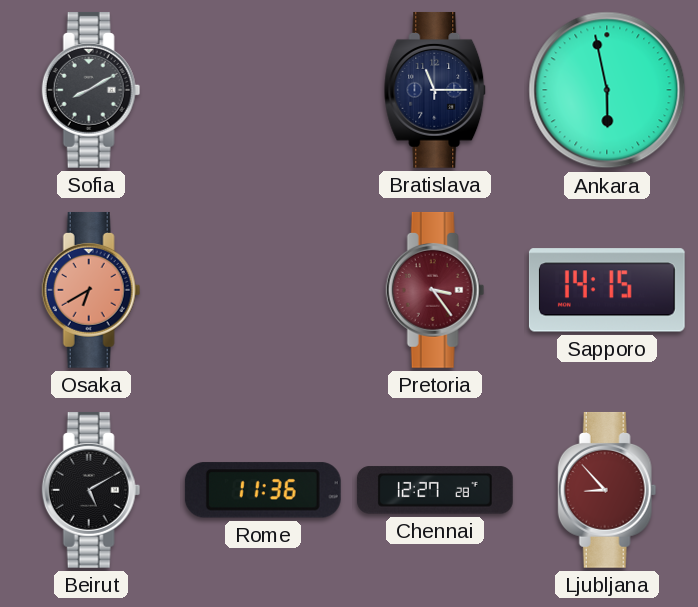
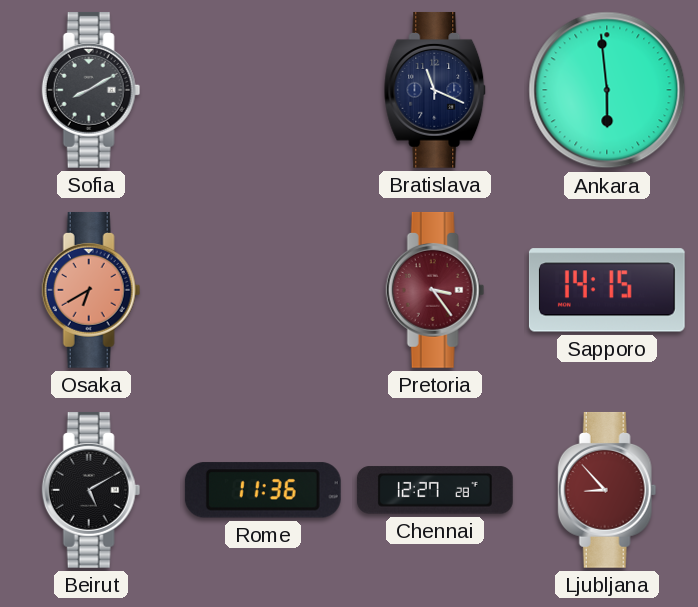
Bratislava: 11:15 -> 11:19
Ankara: 5:58 -> 5:59
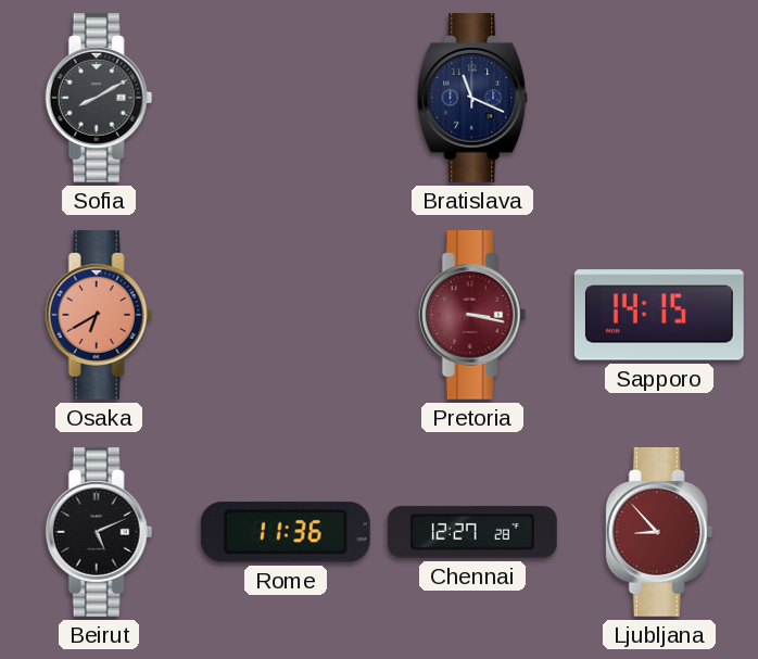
Ankara: 5:59 -> none
Pretoria: 3:24 -> 3:17
Beirut: 5:10 -> 5:11
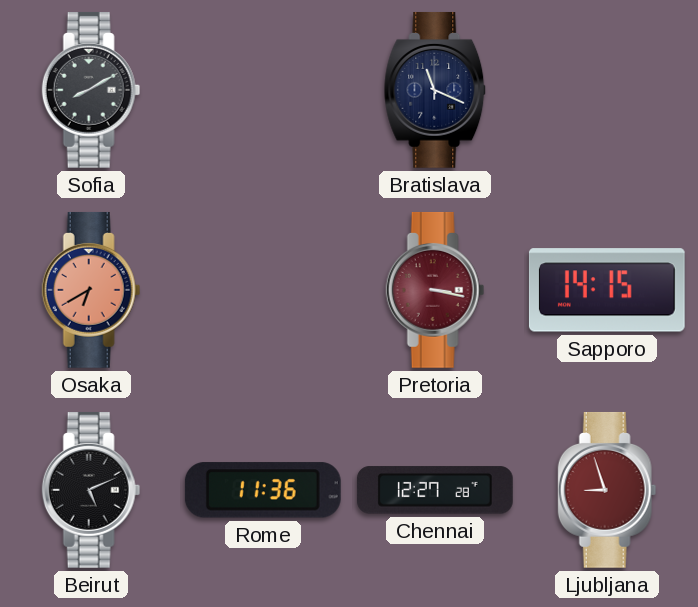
Ljubljana: 8:53 -> 8:57
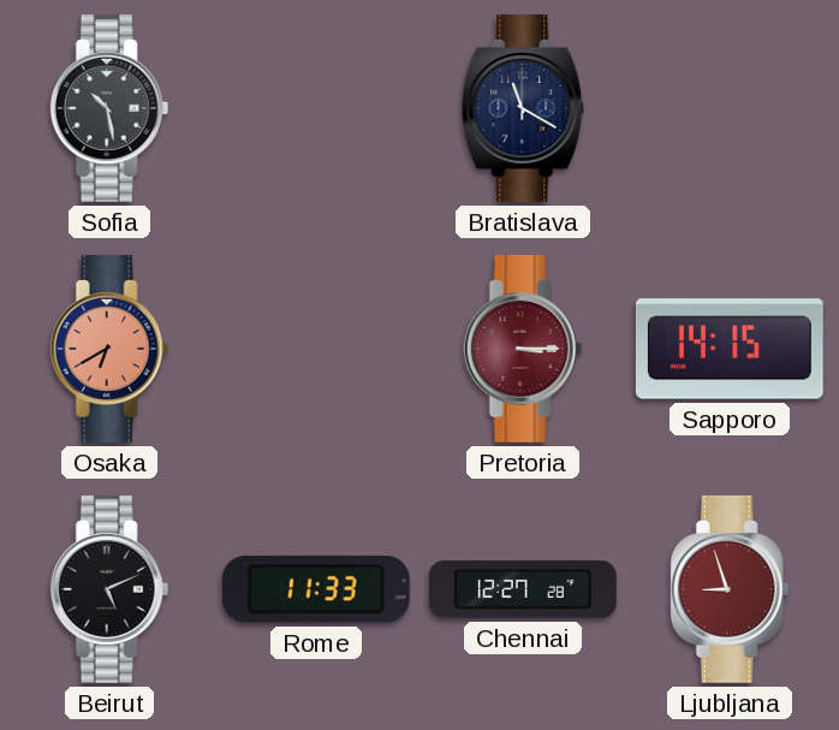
Sofia: 8:10 -> 10:28
Bratislava: 11:19 -> 11:20
Pretoria: 3:17 -> 3:15
Rome: 11:36 -> 11:33
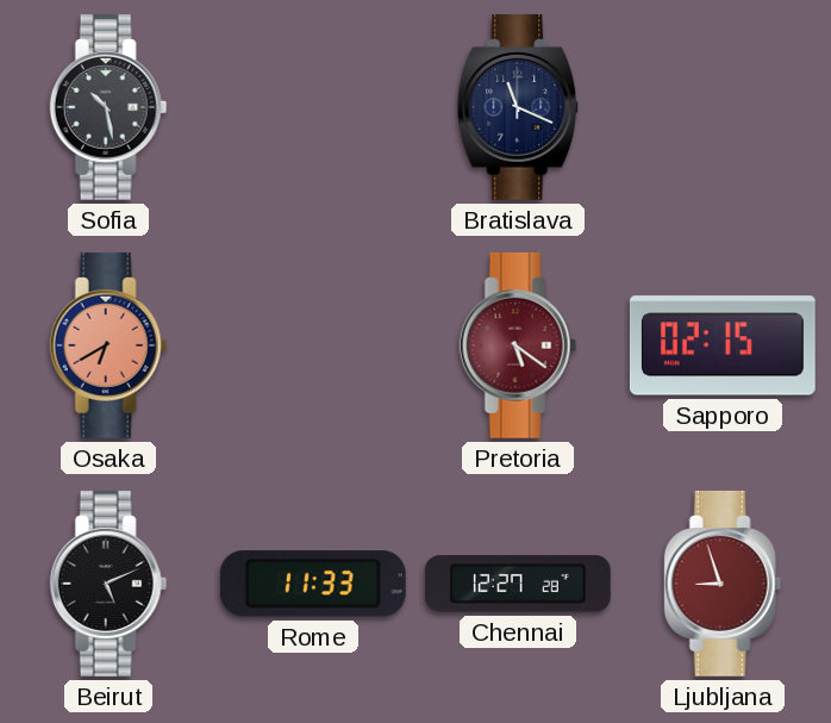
Bratislava: 11:20 -> 11:19
Pretoria: 3:15 -> 5:21
Sapporo: 14:15 -> 02:15
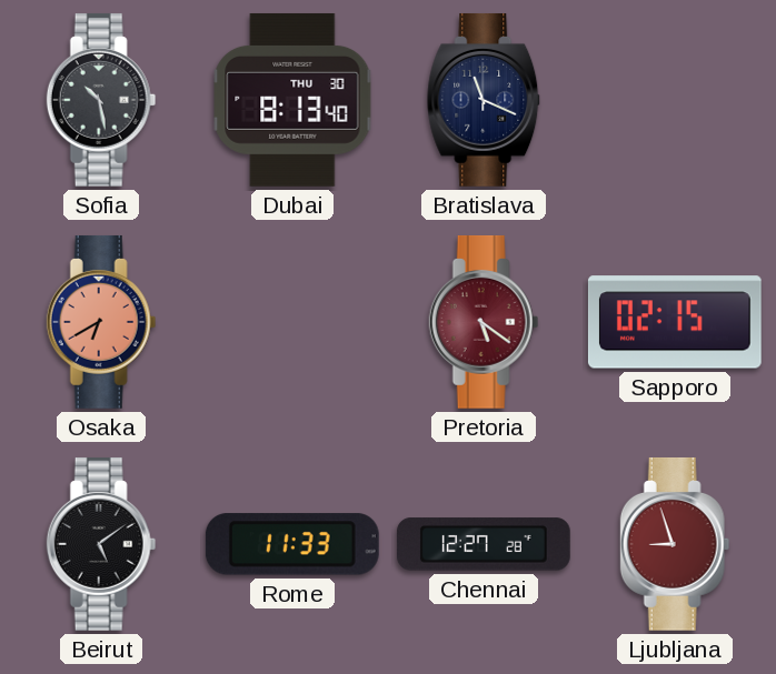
Dubai: none -> 8:13
Beirut: 5:11 -> 5:09
